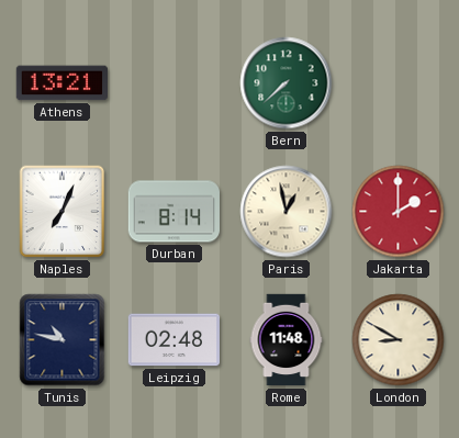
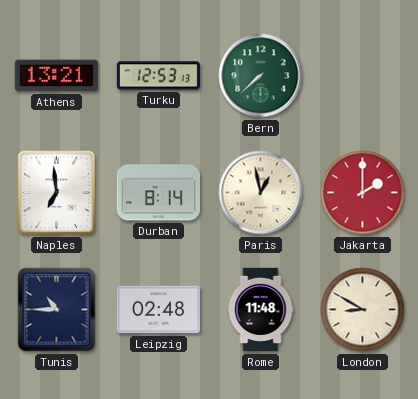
Turku: none -> 12:53
Naples: 7:04 -> 6:59
Tunis: 10:47 -> 10:45
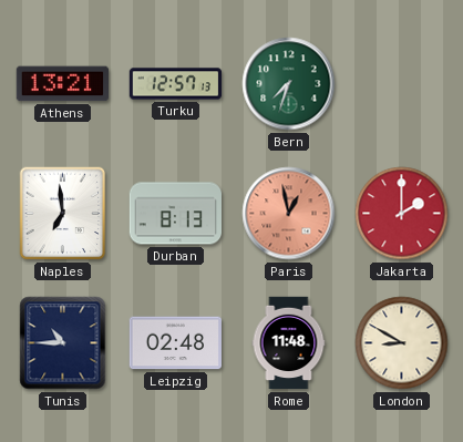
Turku: 12:53 -> 12:57
Bern: 7:38 -> 7:33
Durban: 8:14 -> 8:13
Paris dial: cream -> salmon
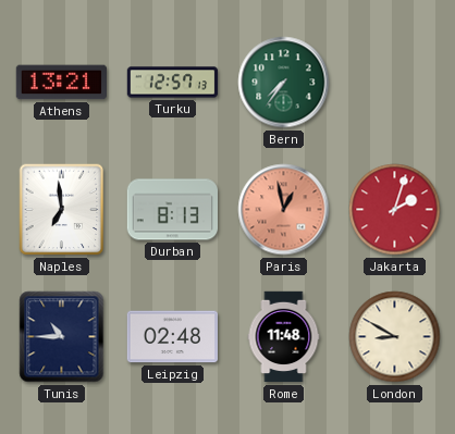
Bern: 7:33 -> 7:36
Jakarta: 2:00 -> 2:03
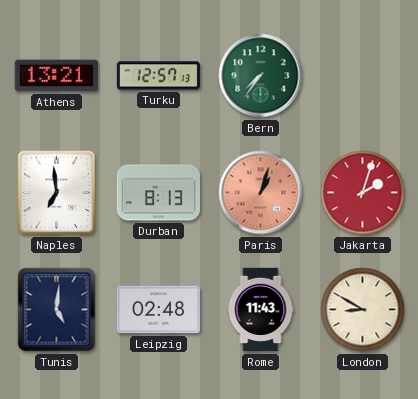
Paris: 12:58 -> 1:03
Tunis: 10:45 -> 5:01
Rome: 11:48 -> 11:43
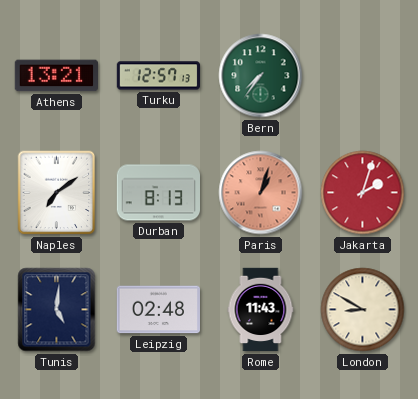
Naples: 6:59 -> 7:09
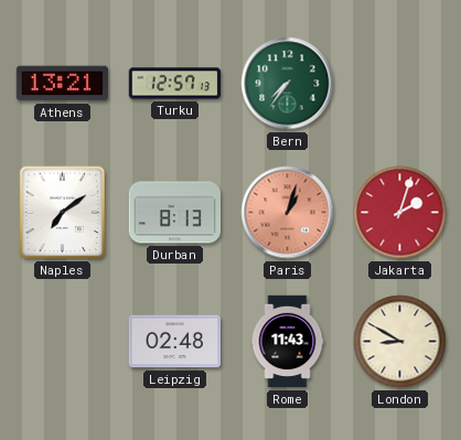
Tunis: 5:01 -> none
